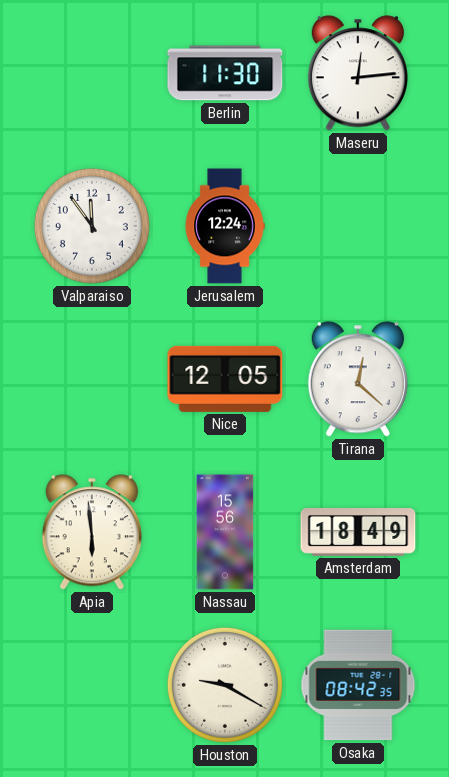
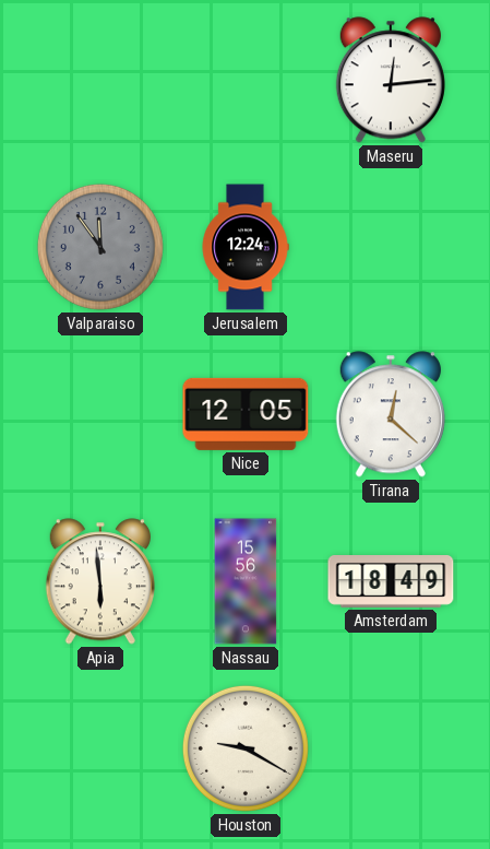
Berlin: 11:30 -> none
Valparaiso dial: white -> grey
Osaka: 08:42 -> none
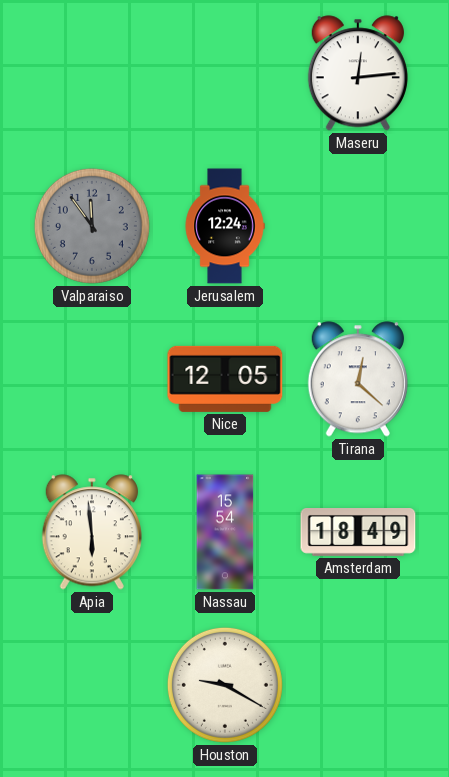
Nassau: 15:56 -> 15:54
